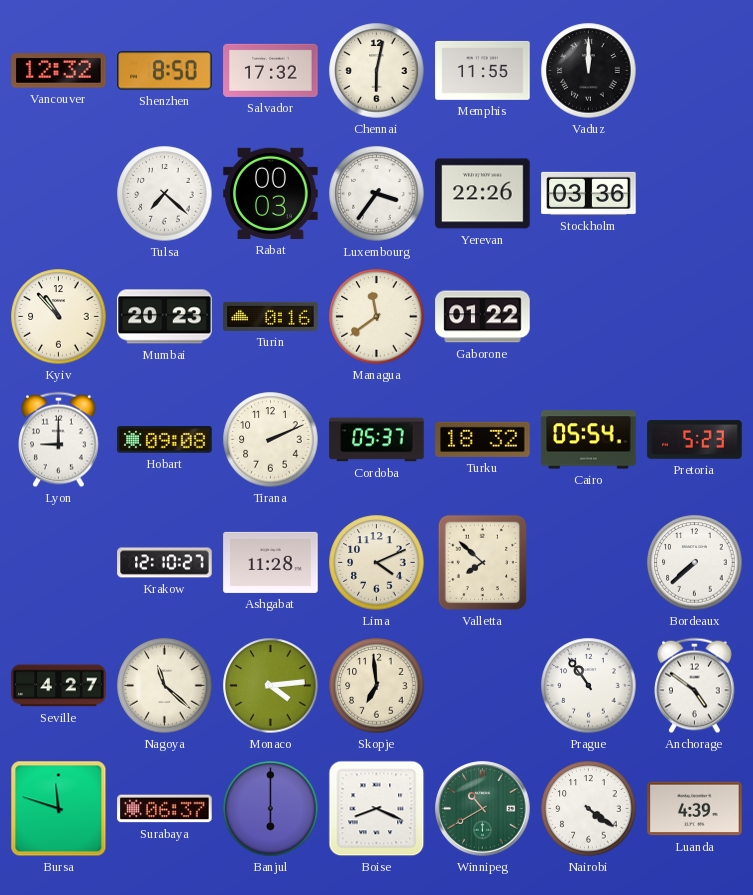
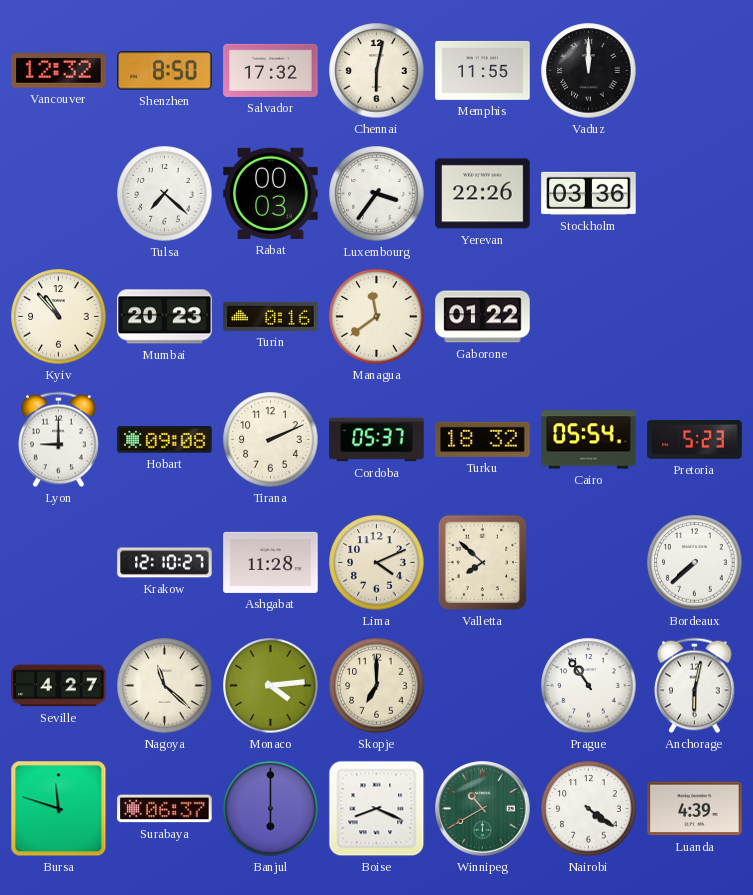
Skopje: 6:59 -> 7:00
Anchorage: 4:51 -> 6:02
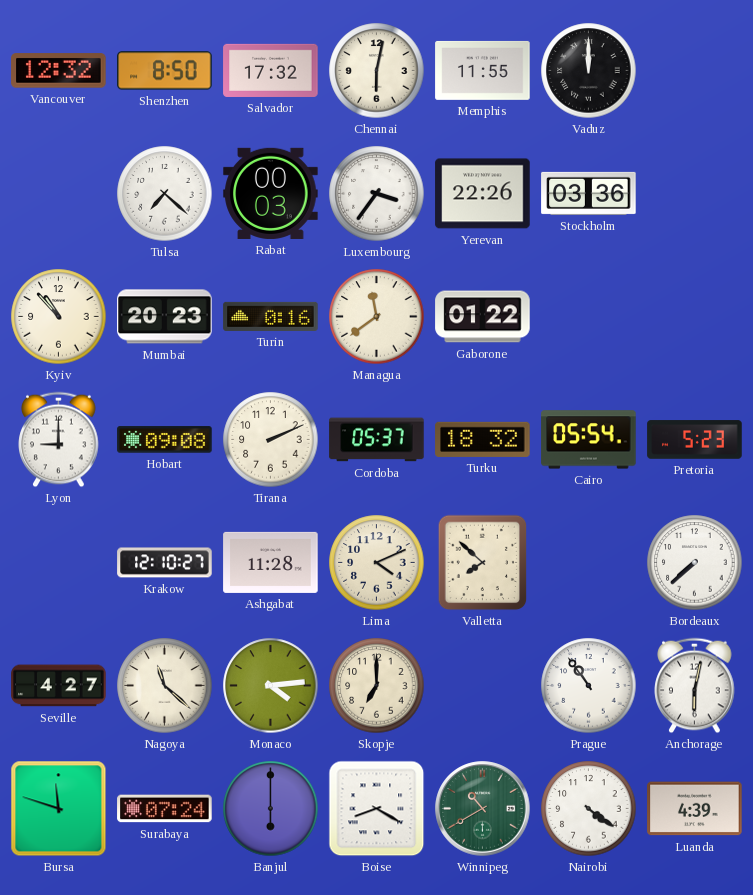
Surabaya: 06:37 -> 07:24
Boise: 8:19 -> 8:20
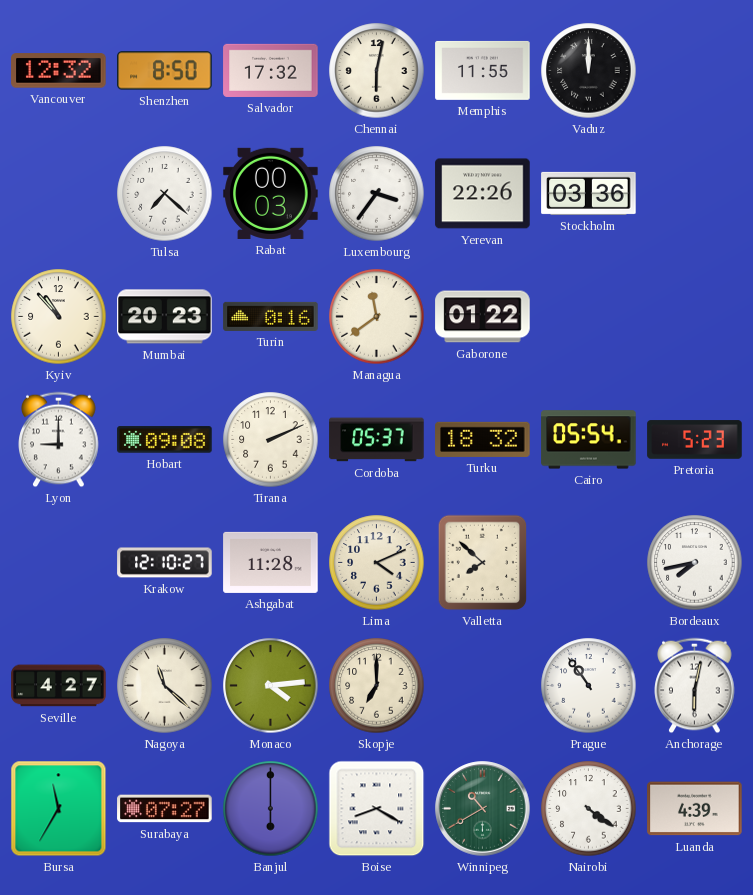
Bordeaux: 7:38 -> 7:43
Bursa: 11:48 -> 11:35
Surabaya: 07:24 -> 07:27
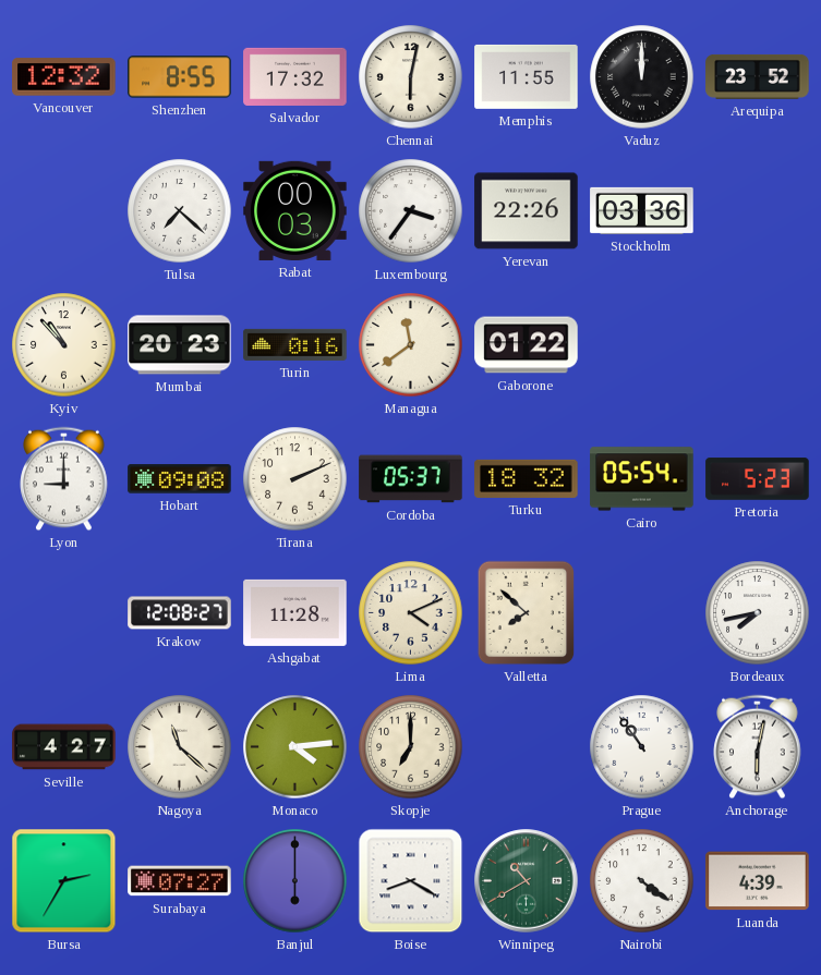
Shenzhen: 8:50 -> 8:55
Arequipa: none -> 23:52
Krakow: 12:10 -> 12:08
Bursa: 11:35 -> 2:35
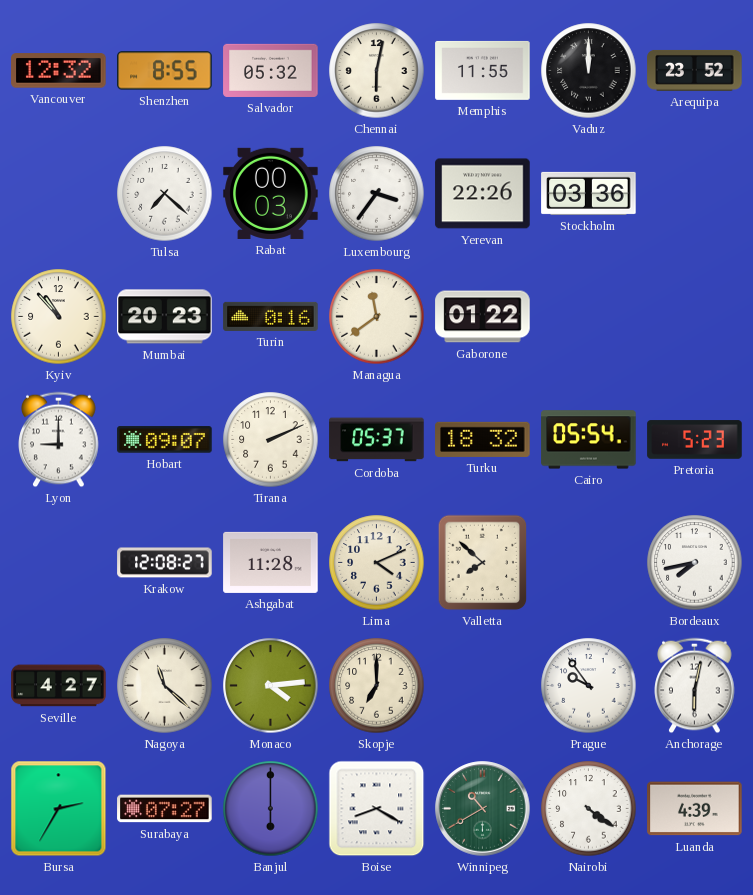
Salvador: 17:32 -> 05:32
Hobart: 09:08 -> 09:07
Prague: 10:54 -> 9:54
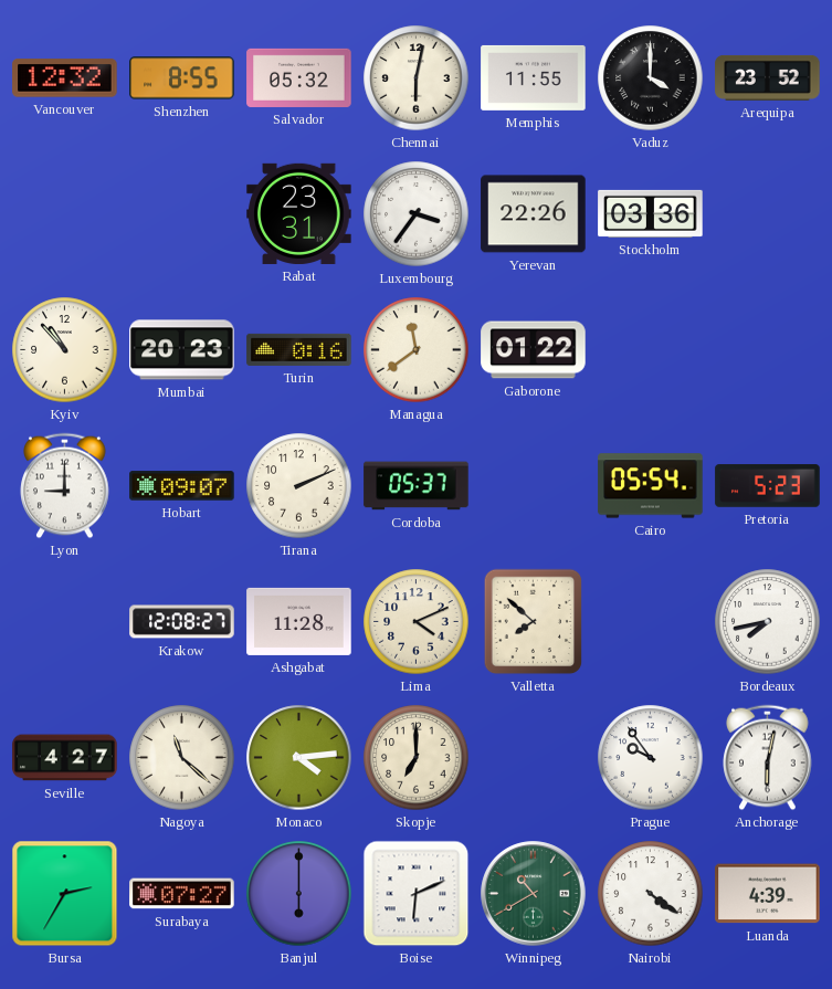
Vaduz: 12:00 -> 4:00
Tulsa: 7:22 -> none
Rabat: 00:03 -> 23:31
Turku: 18:32 -> none
Boise: 8:20 -> 6:11
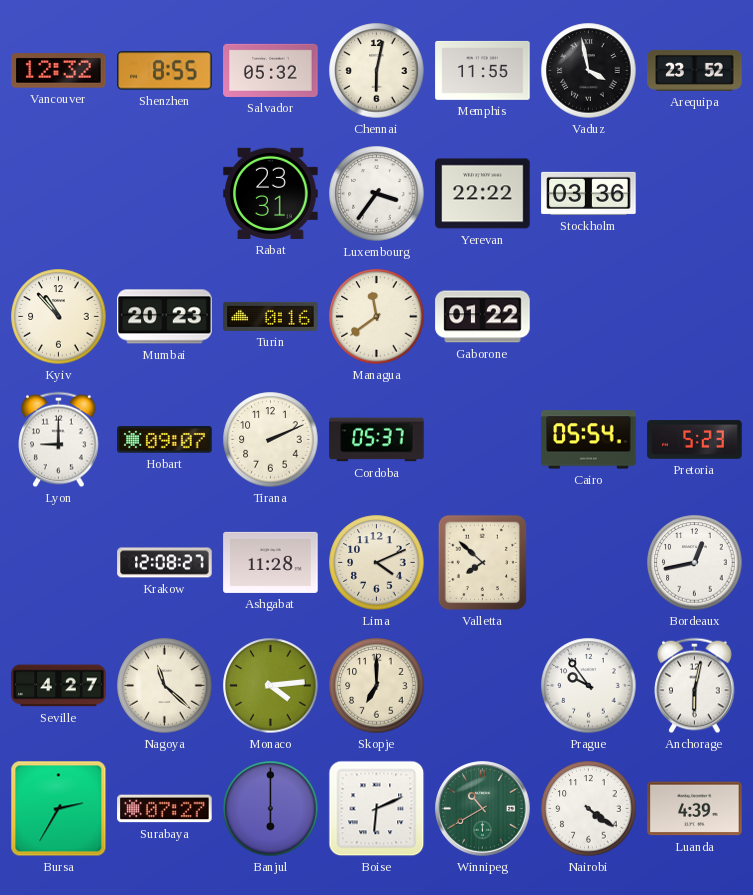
Vaduz: 4:00 -> 3:58
Yerevan: 22:26 -> 22:22
Bordeaux: 7:43 -> 12:43
